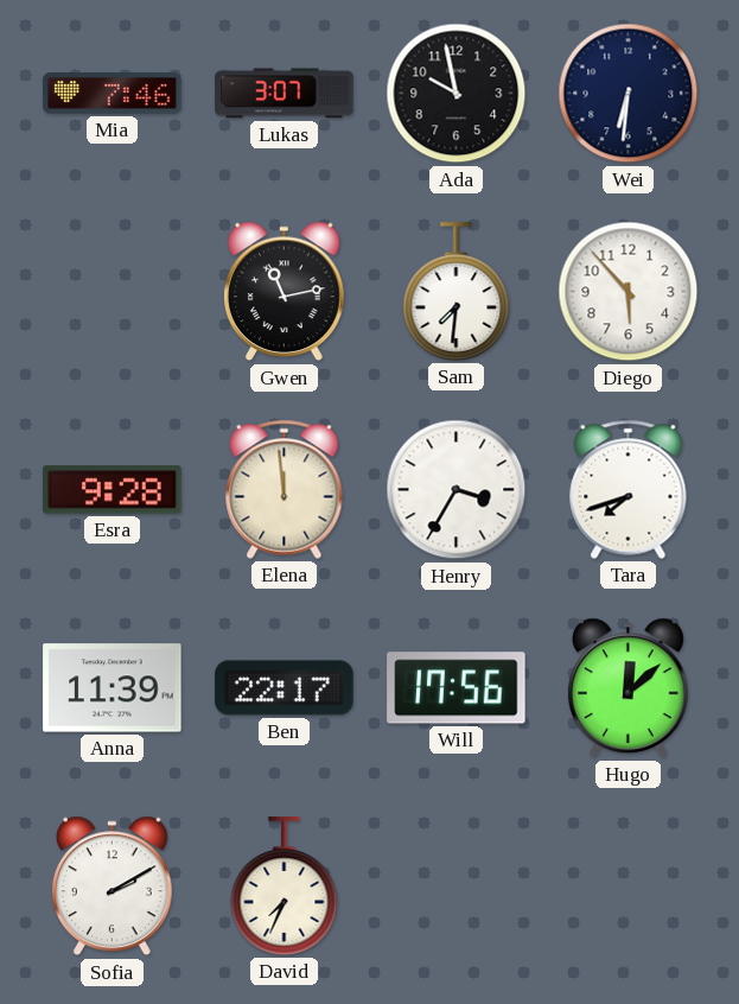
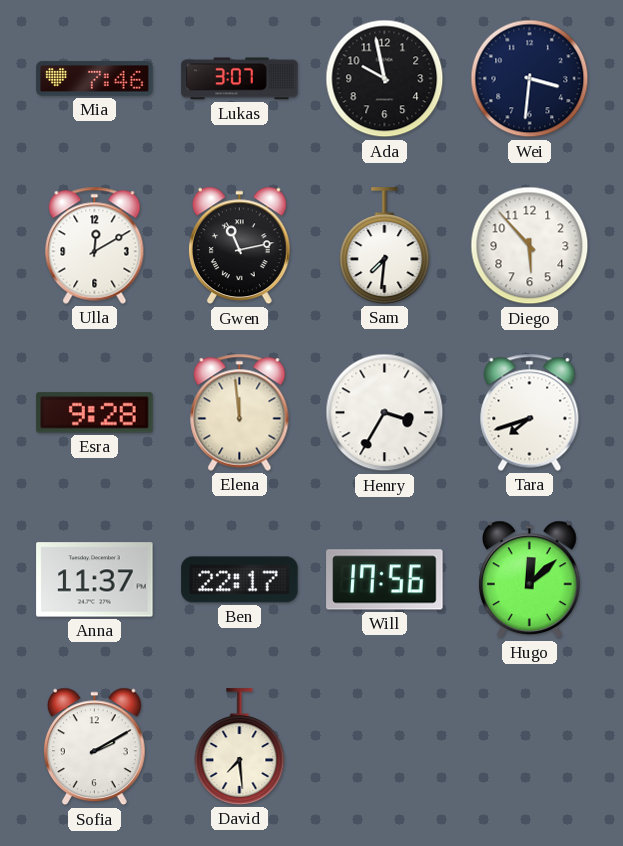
Wei: 6:31 -> 3:31
Ulla: none -> 12:10
Anna: 11:39 -> 11:37
David: 7:34 -> 7:29
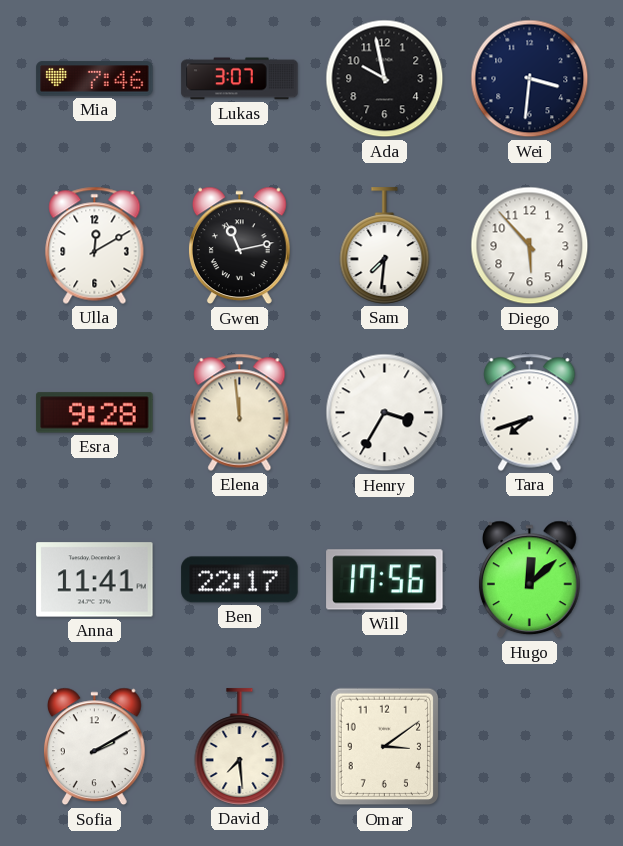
Anna: 11:37 -> 11:41
Omar: none -> 3:09
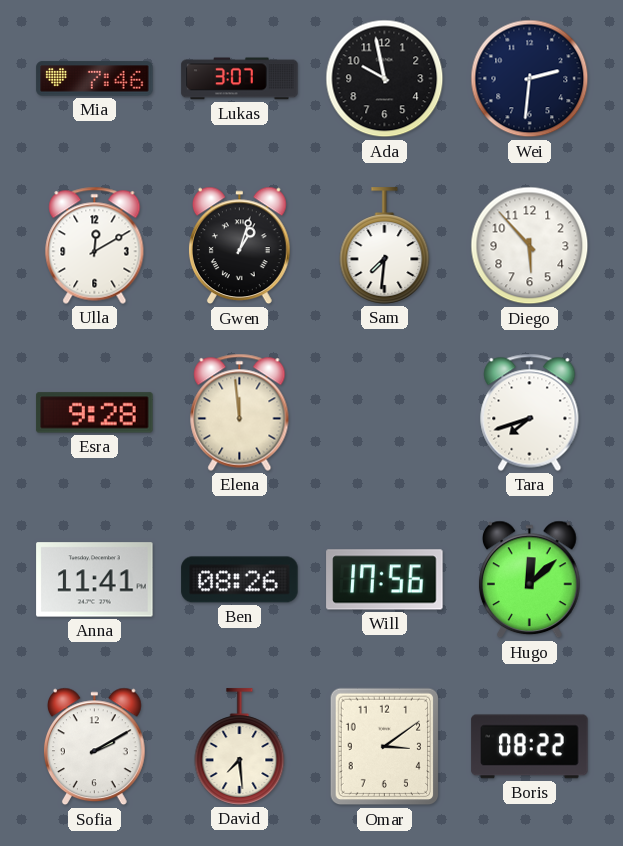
Wei: 3:31 -> 2:31
Gwen: 11:13 -> 1:03
Henry: 3:35 -> none
Ben: 22:17 -> 08:26
Boris: none -> 08:22
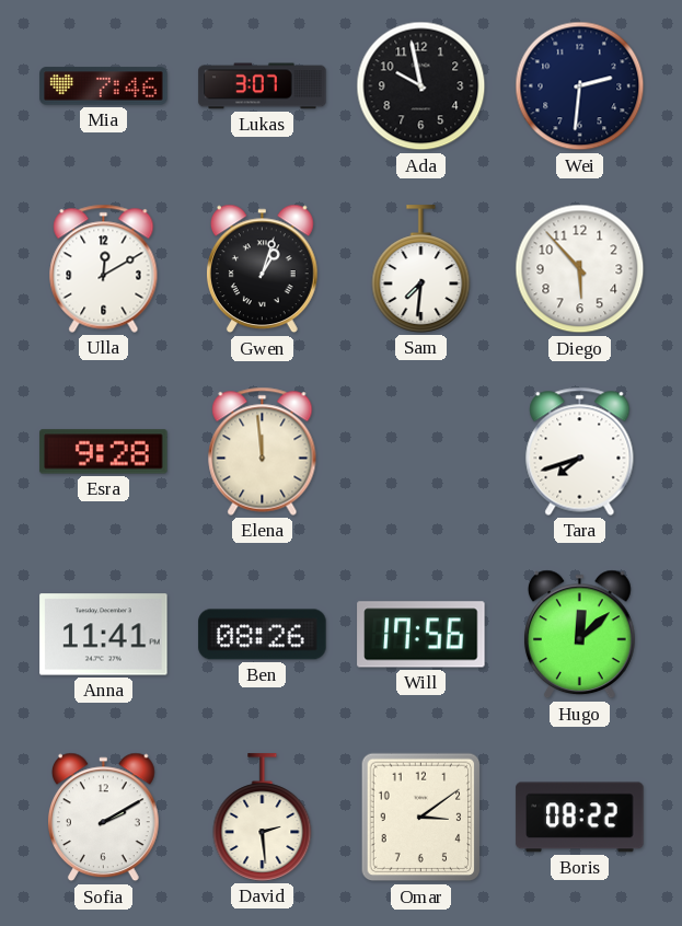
David: 7:29 -> 2:29
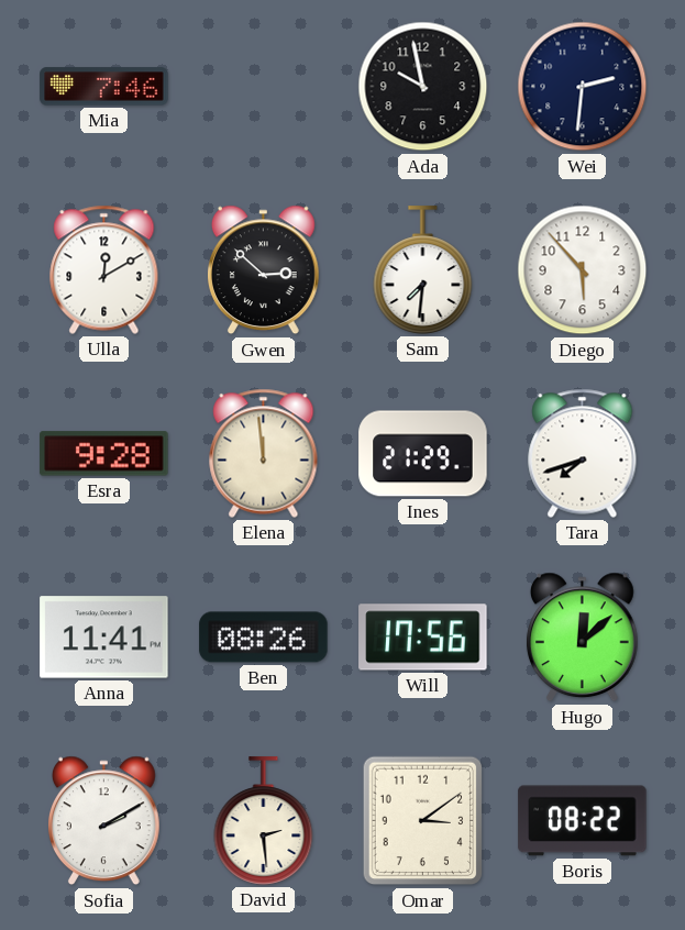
Lukas: 3:07 -> none
Gwen: 1:03 -> 2:52
Ines: none -> 21:29
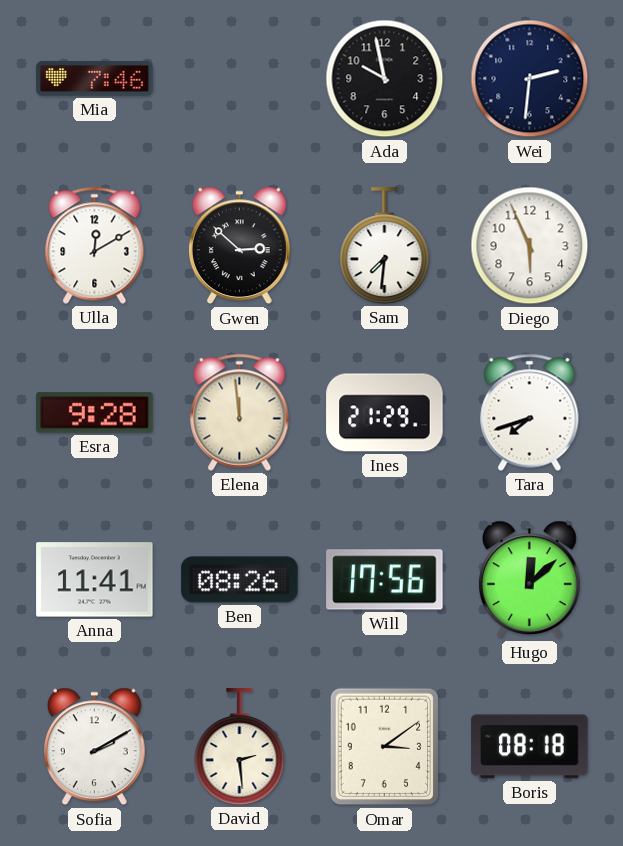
Diego: 5:53 -> 5:56
Boris: 08:22 -> 08:18
